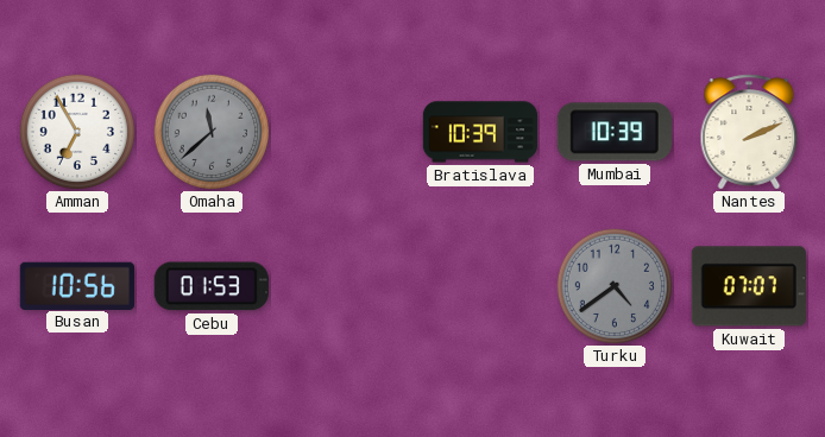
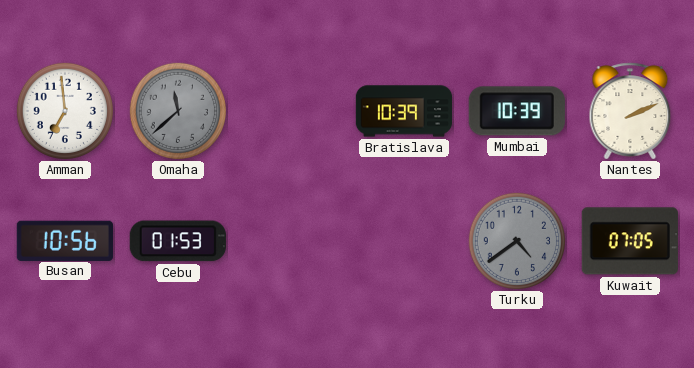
Amman: 6:55 -> 6:59
Kuwait: 07:07 -> 07:05
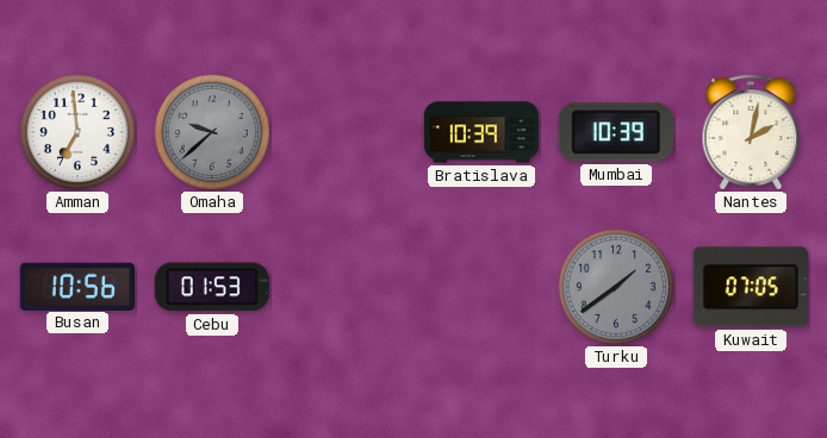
Omaha: 11:38 -> 9:38
Nantes: 2:11 -> 2:02
Turku: 4:39 -> 1:39
